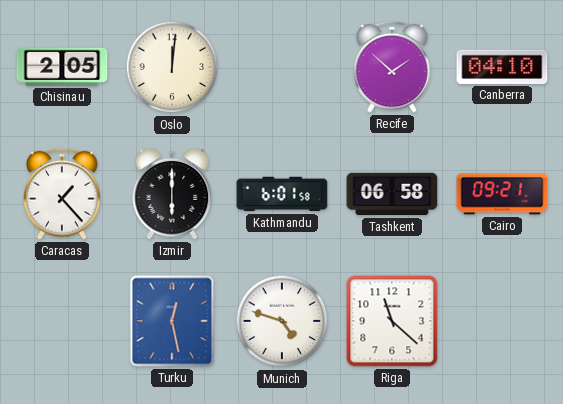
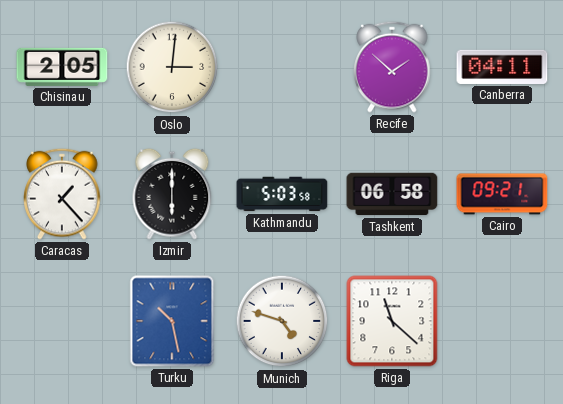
Oslo: 12:01 -> 3:01
Canberra: 04:10 -> 04:11
Kathmandu: 6:01 -> 5:03
Turku: 12:28 -> 10:28
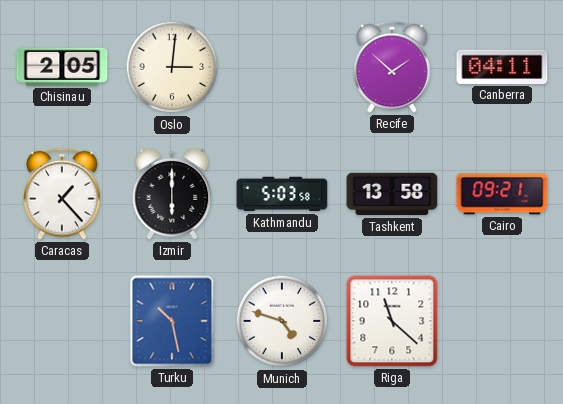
Tashkent: 06:58 -> 13:58
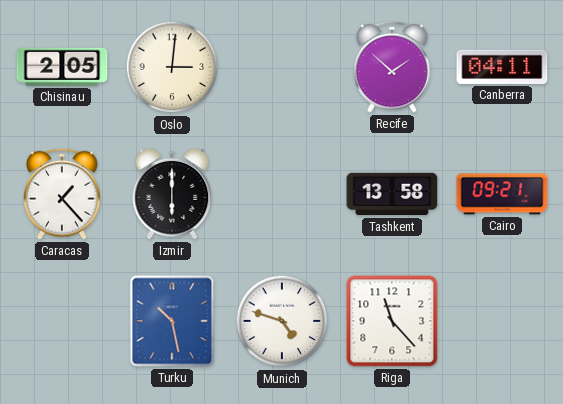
Kathmandu: 5:03 -> none
Riga: 11:22 -> 11:23
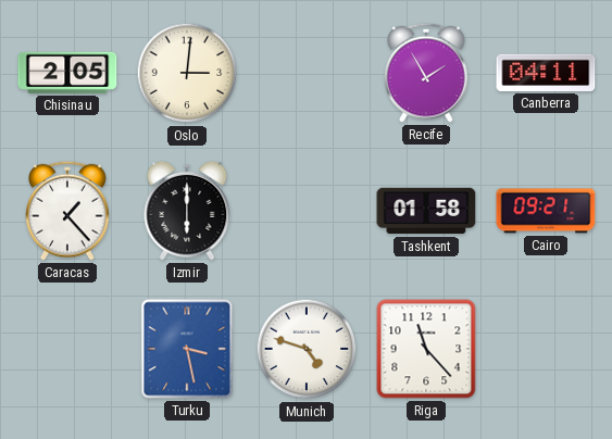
Recife: 1:52 -> 1:55
Tashkent: 13:58 -> 01:58
Turku: 10:28 -> 3:28
